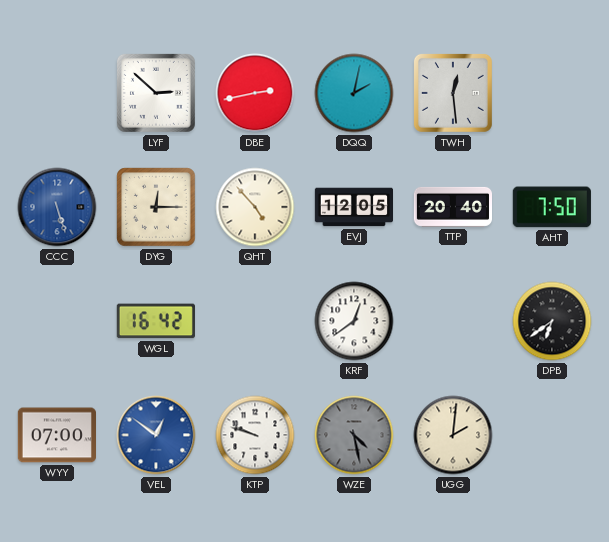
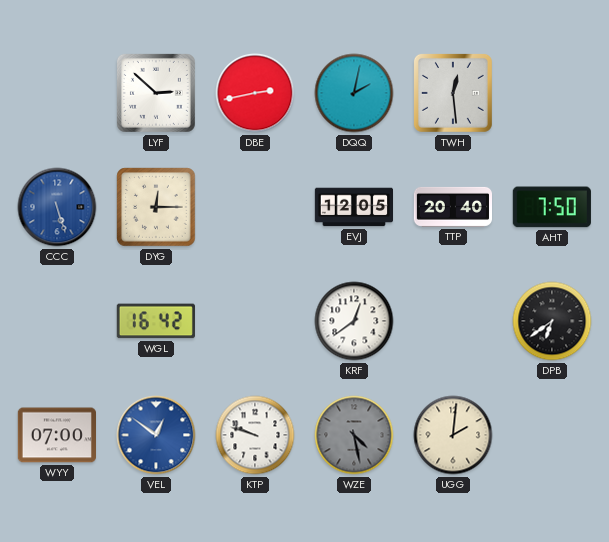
QHT: 4:53 -> none
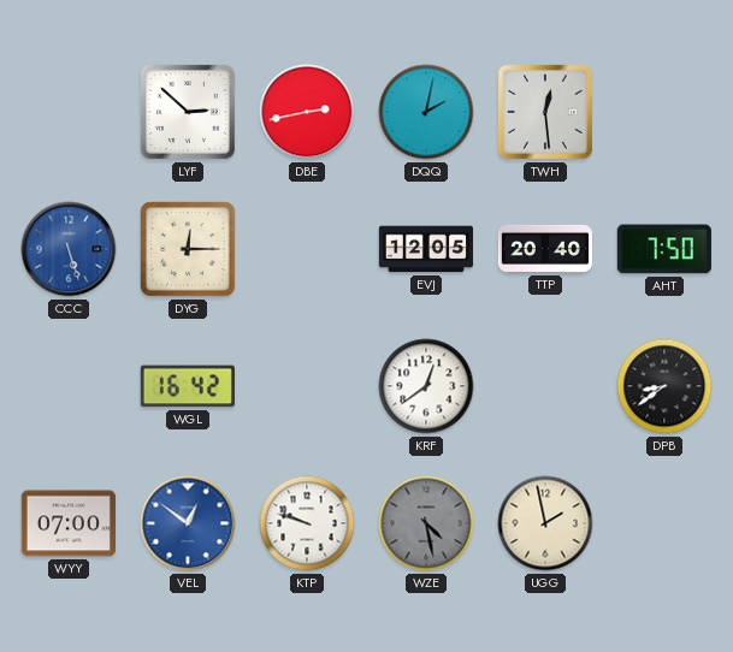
DPB: 6:39 -> 8:39
UGG: 2:01 -> 1:58
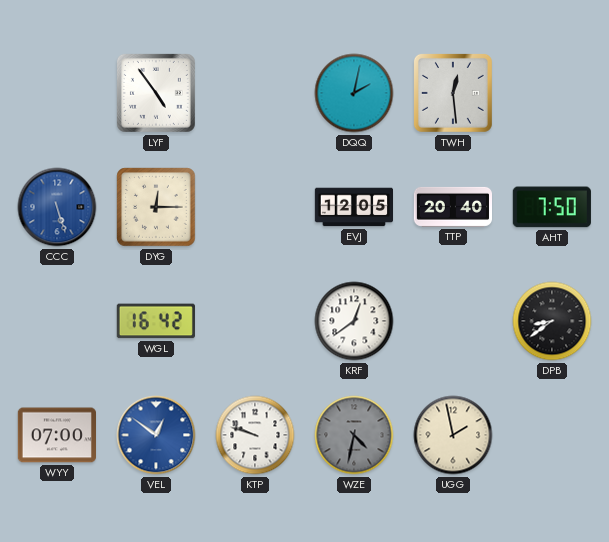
LYF: 2:52 -> 4:54
DBE: 2:43 -> none
WZE: 4:28 -> 4:32
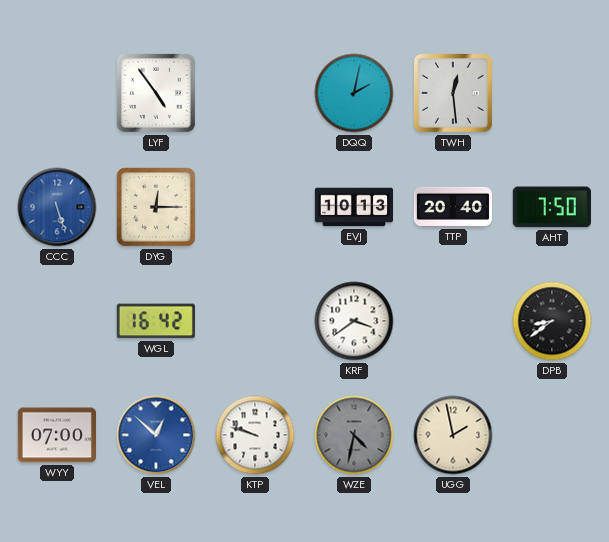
EVJ: 12:05 -> 10:13
KRF: 12:39 -> 3:39
VEL: 12:51 -> 12:52
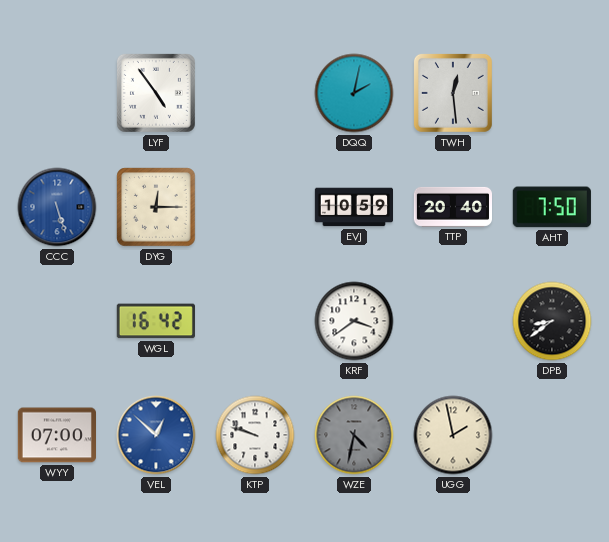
EVJ: 10:13 -> 10:59
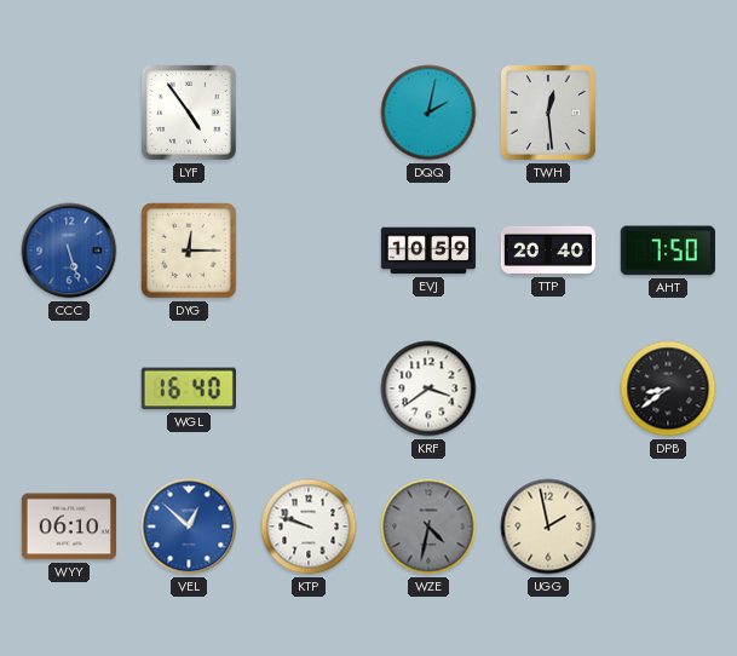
WGL: 16:42 -> 16:40
WYY: 07:00 -> 06:10
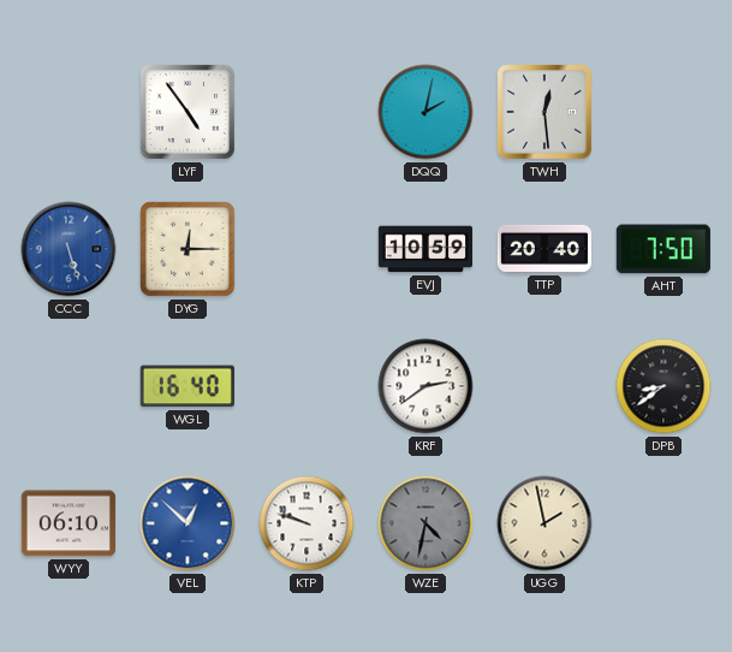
KRF: 3:39 -> 2:39
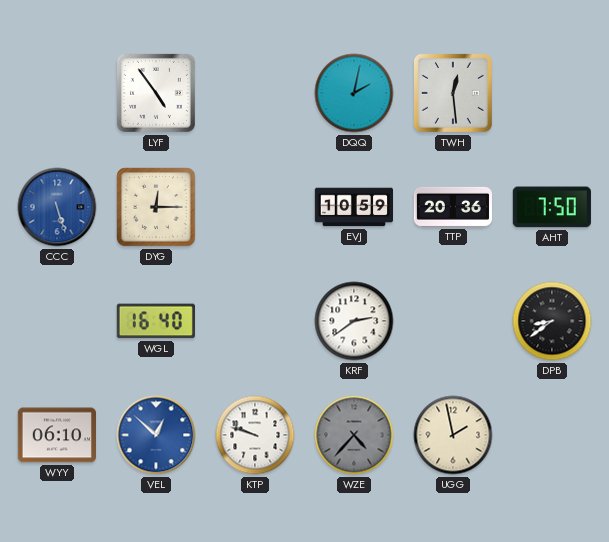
TTP: 20:40 -> 20:36
WZE: 4:32 -> 4:37
